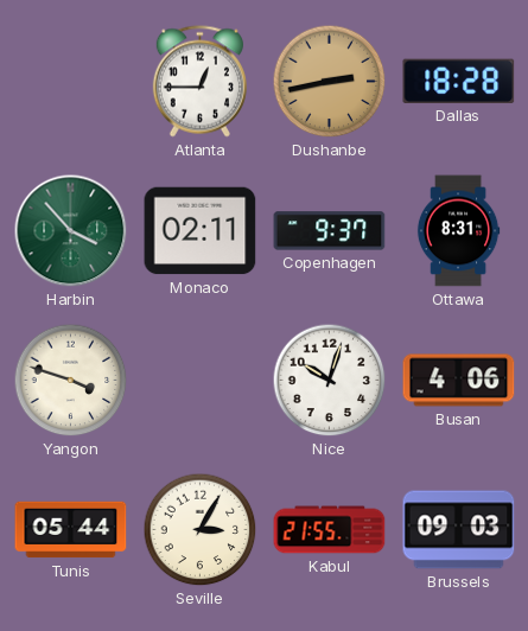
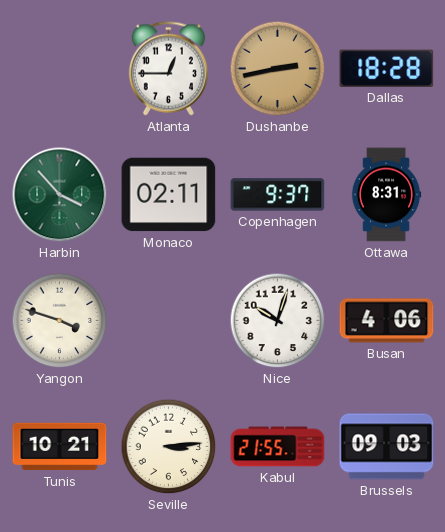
Tunis: 05:44 -> 10:21
Seville: 3:05 -> 3:14
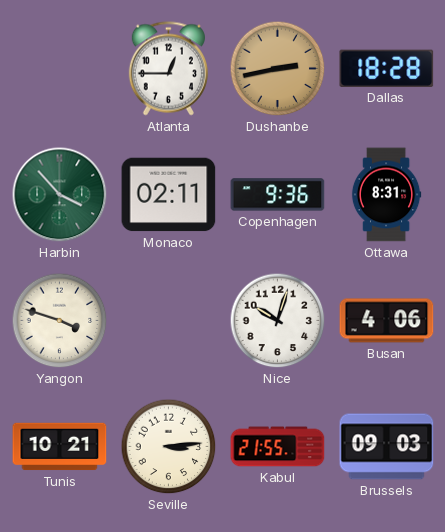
Copenhagen: 9:37 -> 9:36
